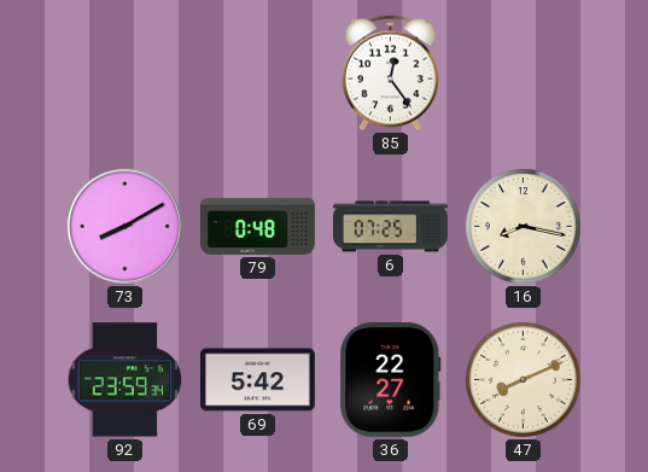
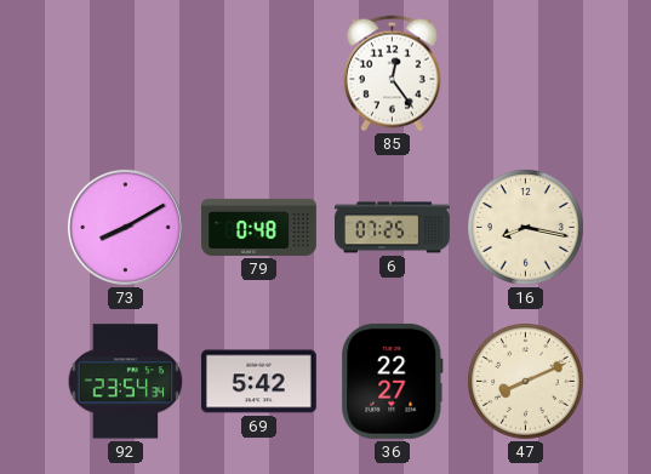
92: 23:59 -> 23:54
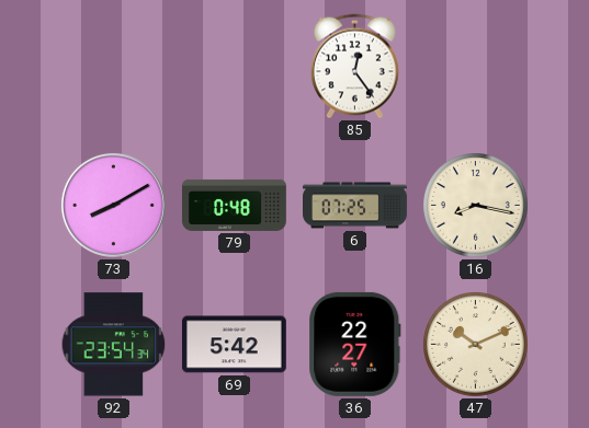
47: 8:11 -> 10:11
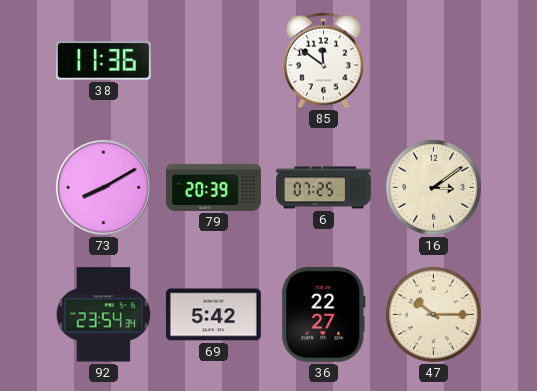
38: none -> 11:36
85: 12:24 -> 11:51
79: 0:48 -> 20:39
16: 8:17 -> 3:09
47: 10:11 -> 10:15
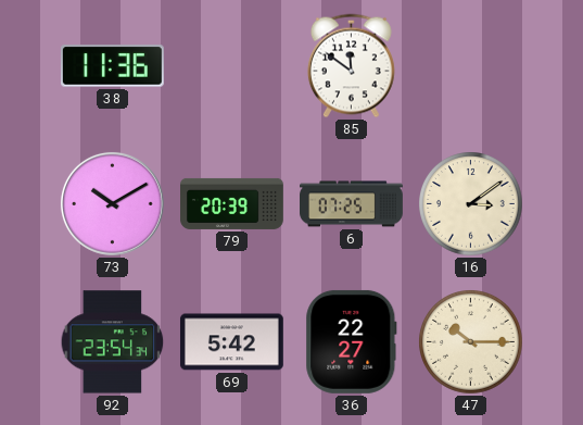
73: 8:10 -> 10:10
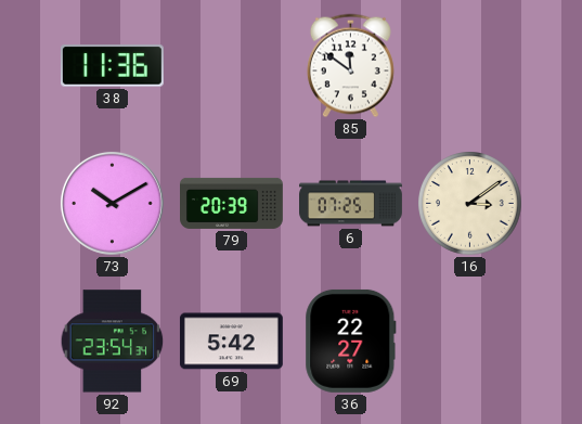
47: 10:15 -> none
